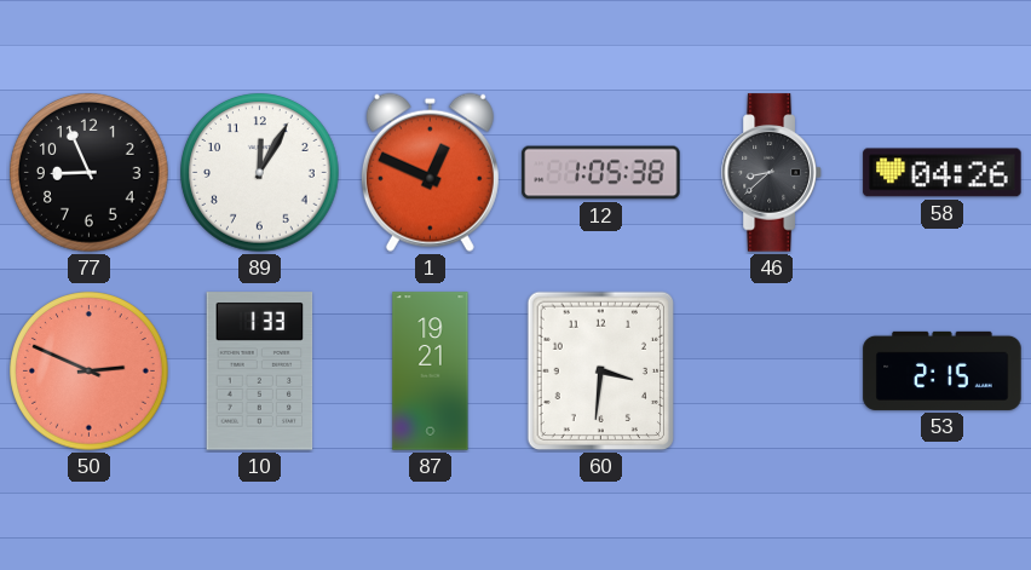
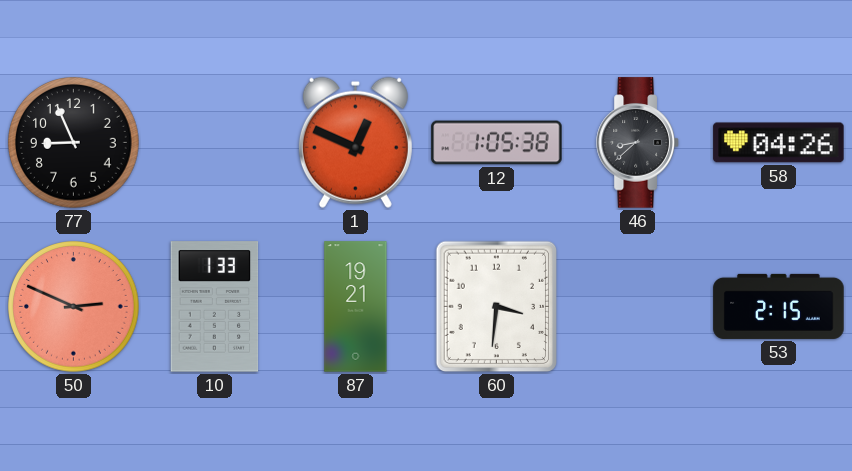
89: 12:05 -> none
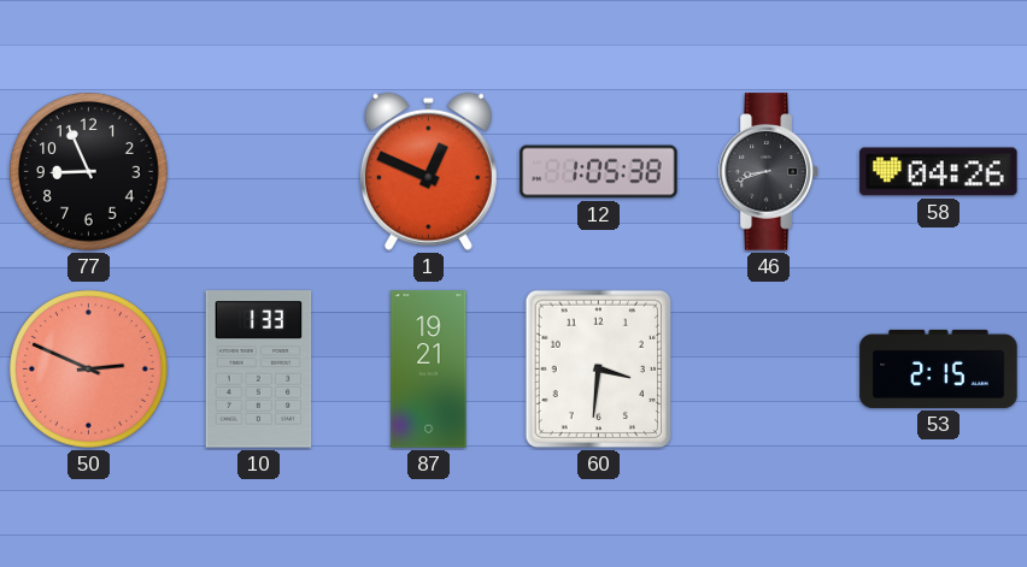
46: 8:38 -> 8:42
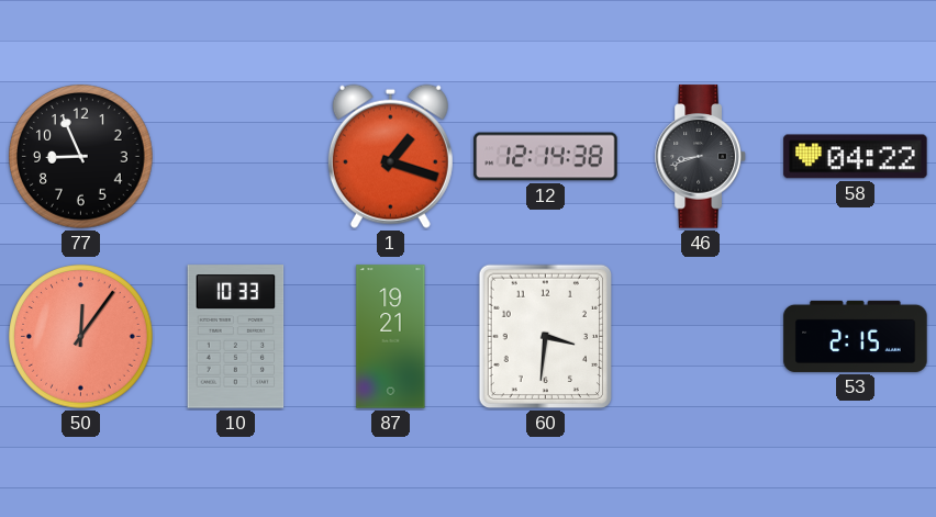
1: 12:49 -> 1:18
12: 1:05 -> 12:14
58: 04:26 -> 04:22
50: 2:49 -> 12:06
10: 1:33 -> 10:33
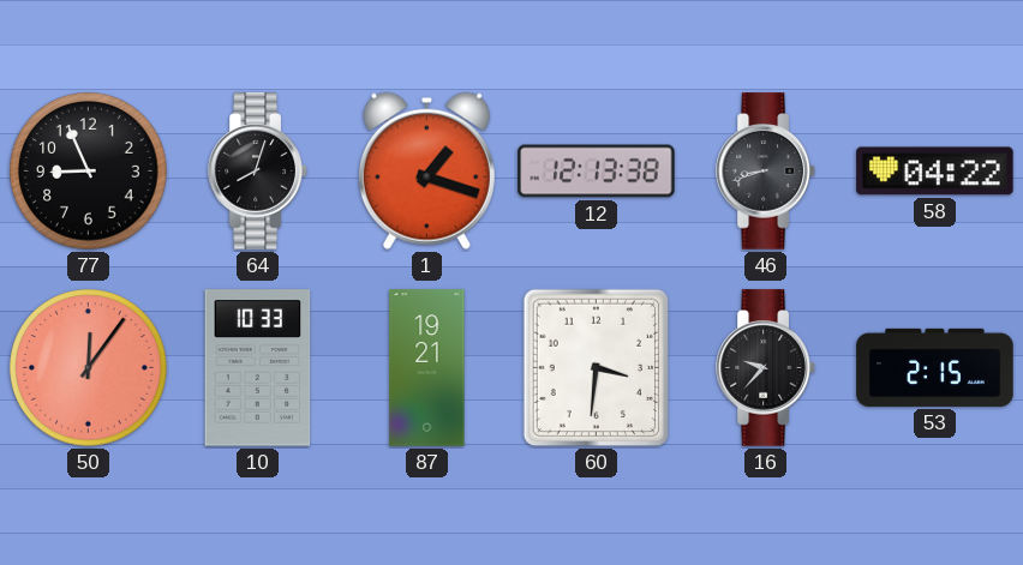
64: none -> 8:03
12: 12:14 -> 12:13
16: none -> 9:37
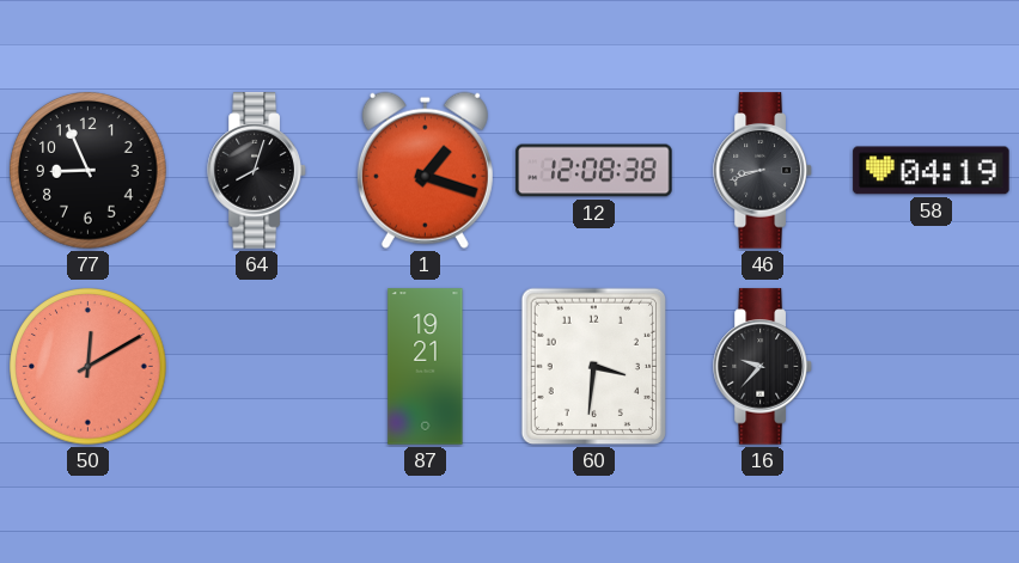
12: 12:13 -> 12:08
58: 04:22 -> 04:19
50: 12:06 -> 12:10
10: 10:33 -> none
53: 2:15 -> none
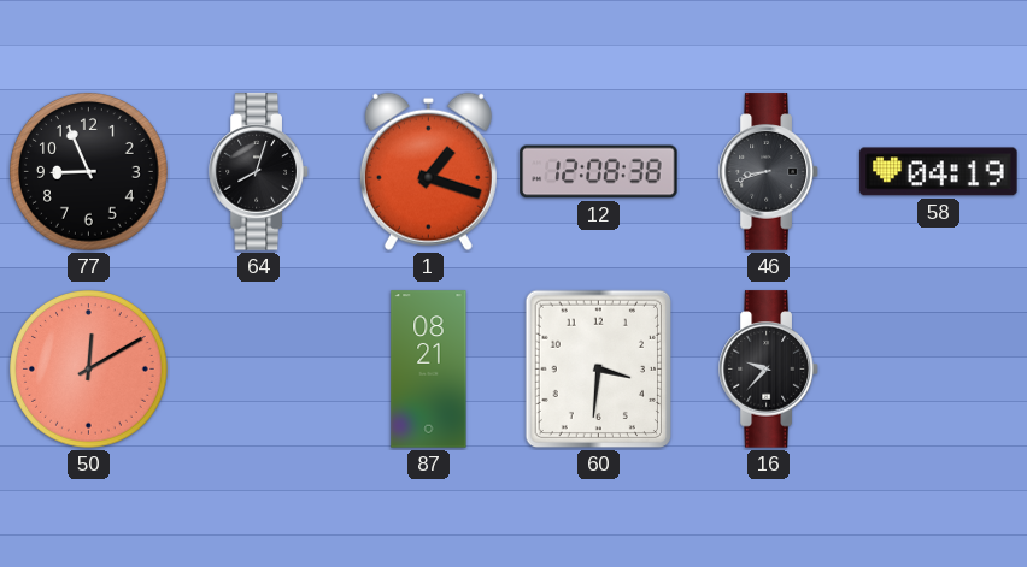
87: 19:21 -> 08:21
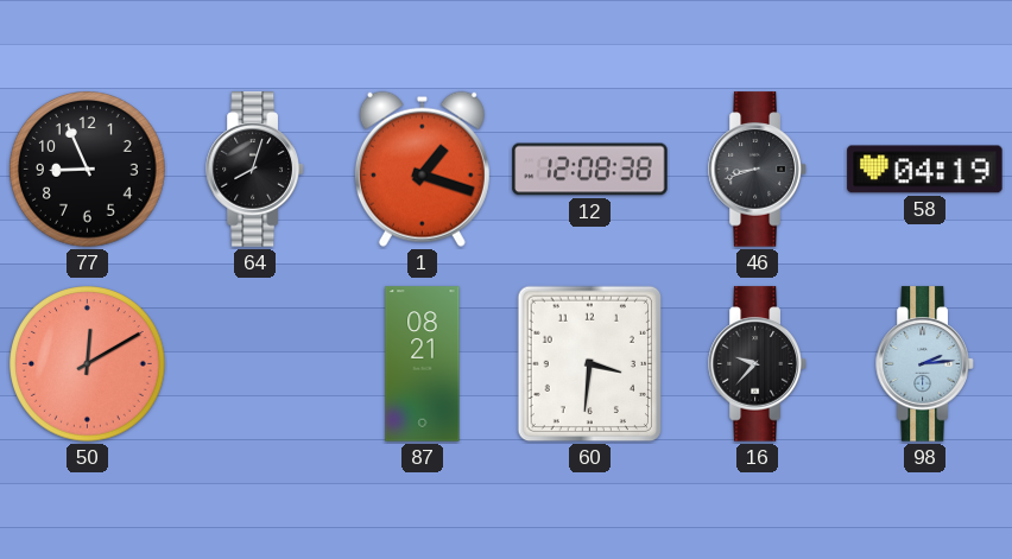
98: none -> 2:14
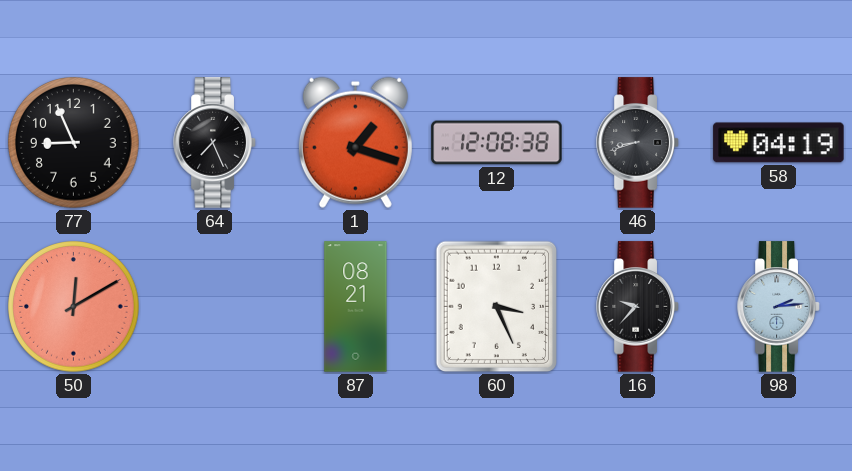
64: 8:03 -> 7:26
60: 3:31 -> 3:26
